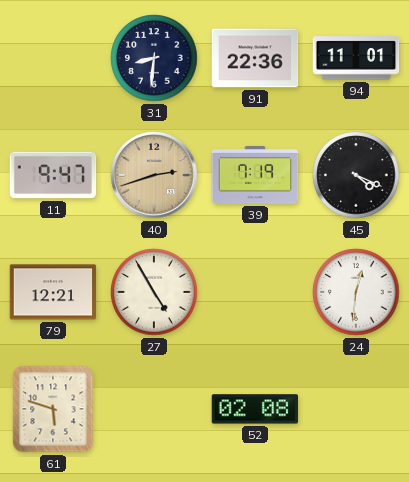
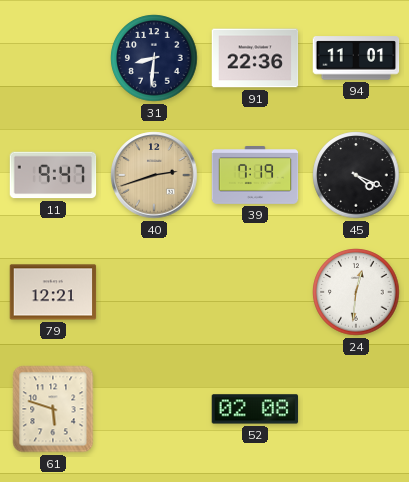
27: 4:55 -> none
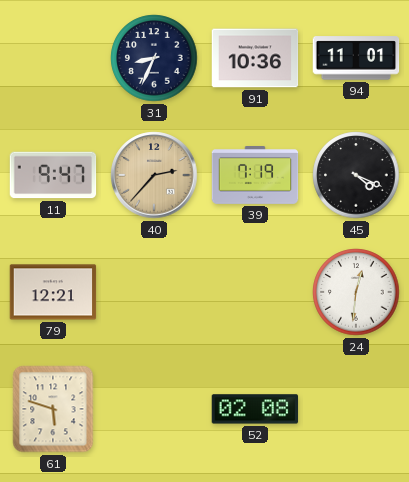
31: 8:31 -> 8:34
91: 22:36 -> 10:36
40: 2:42 -> 2:37
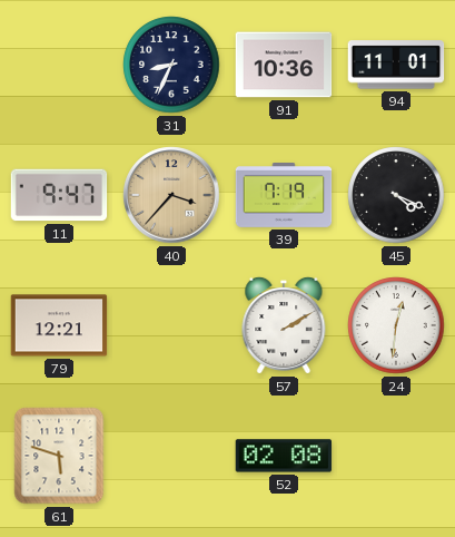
40: 2:37 -> 3:37
57: none -> 2:10
